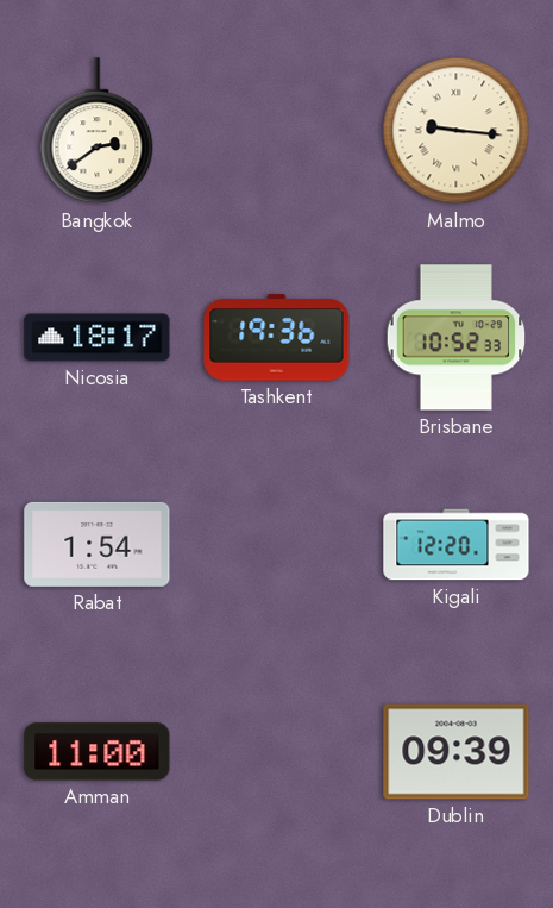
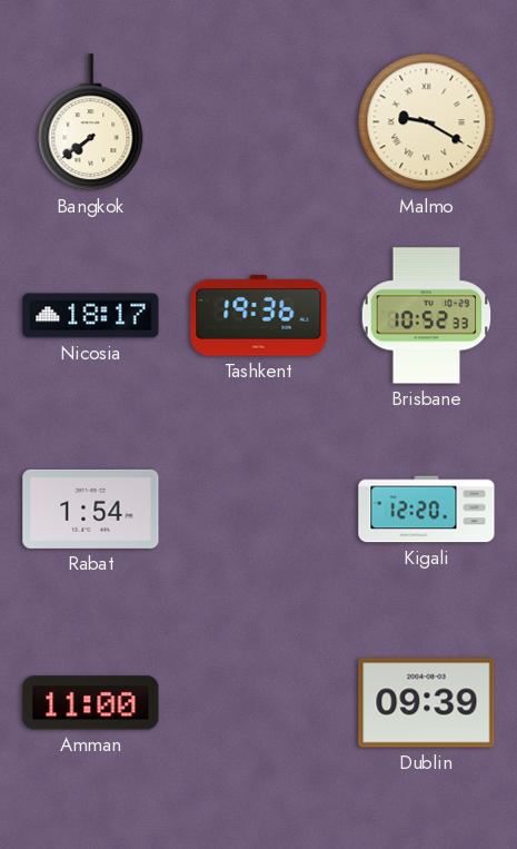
Bangkok: 2:39 -> 7:39
Malmo: 9:16 -> 9:20
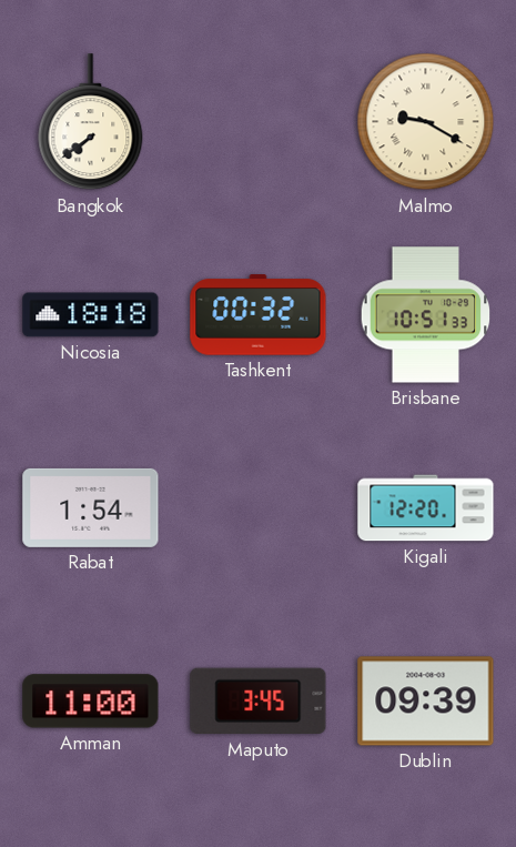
Nicosia: 18:17 -> 18:18
Tashkent: 19:36 -> 00:32
Brisbane: 10:52 -> 10:51
Maputo: none -> 3:45
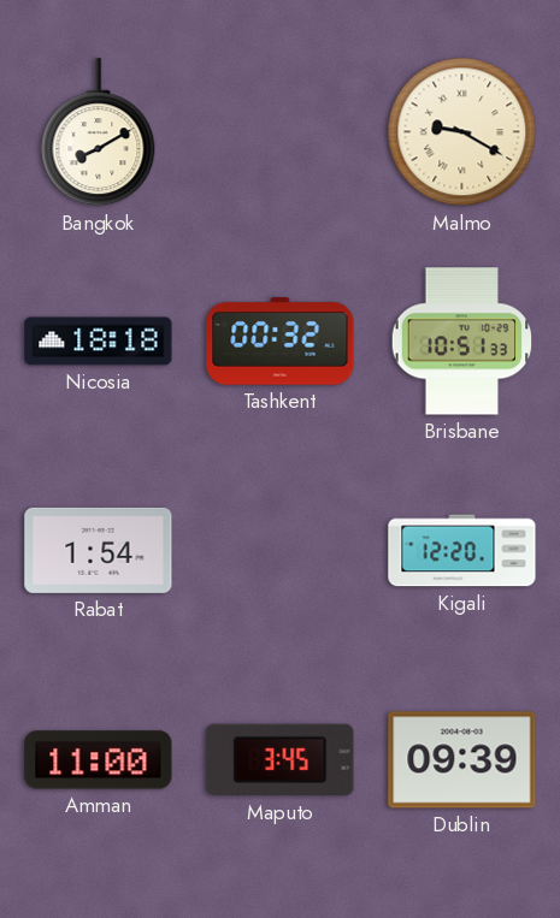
Bangkok: 7:39 -> 8:10
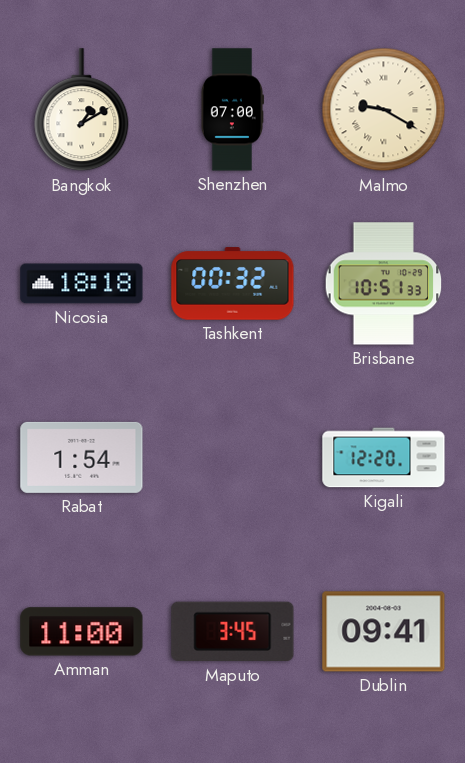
Bangkok: 8:10 -> 1:10
Shenzhen: none -> 07:00
Dublin: 09:39 -> 09:41
